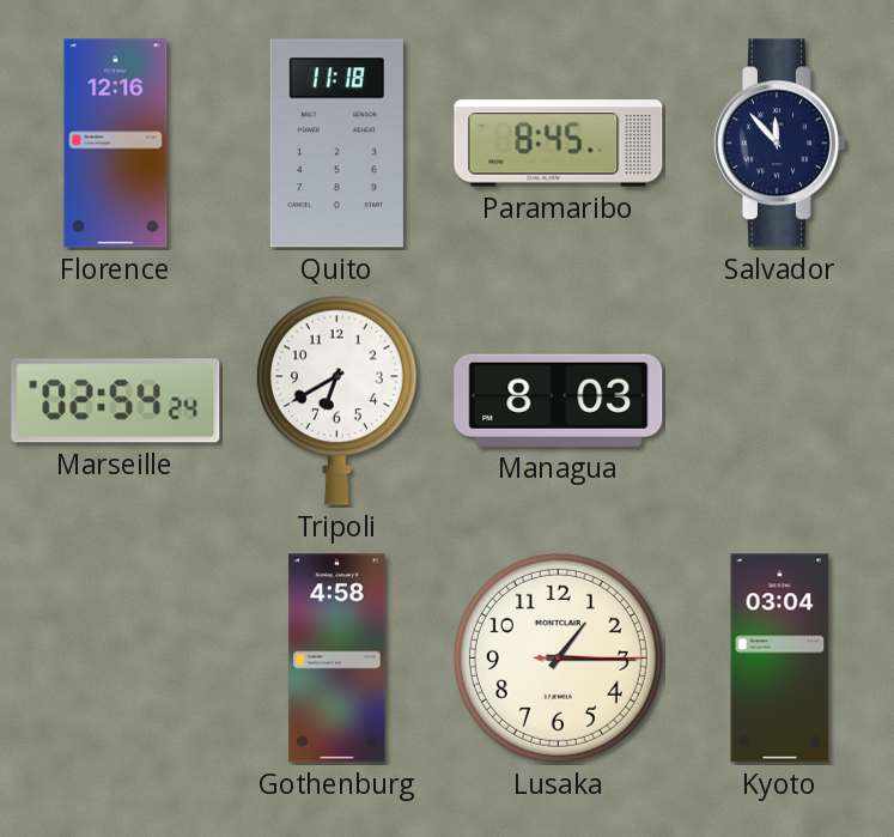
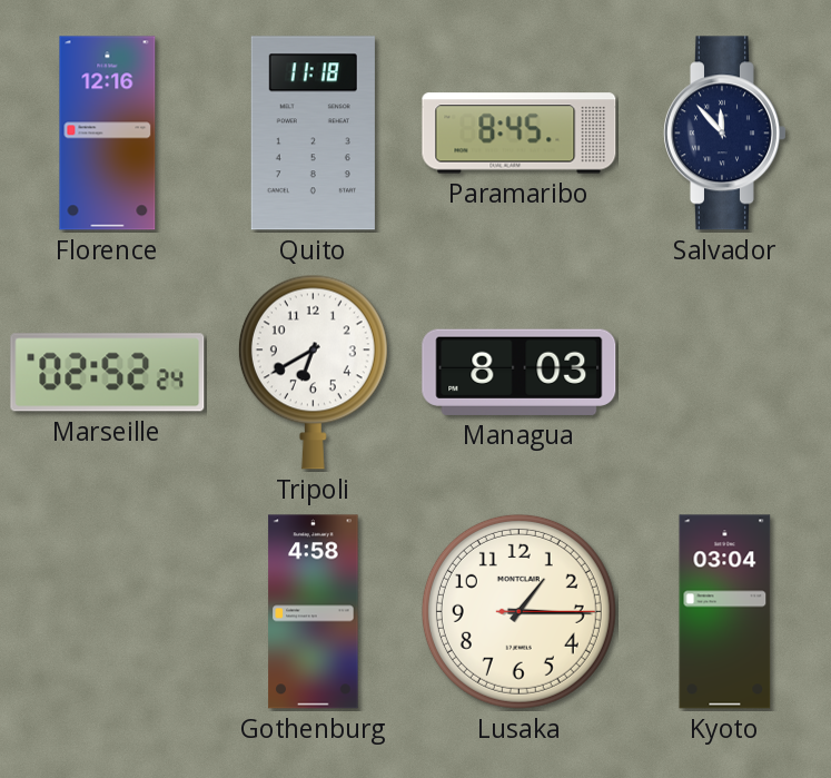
Marseille: 02:54 -> 02:52
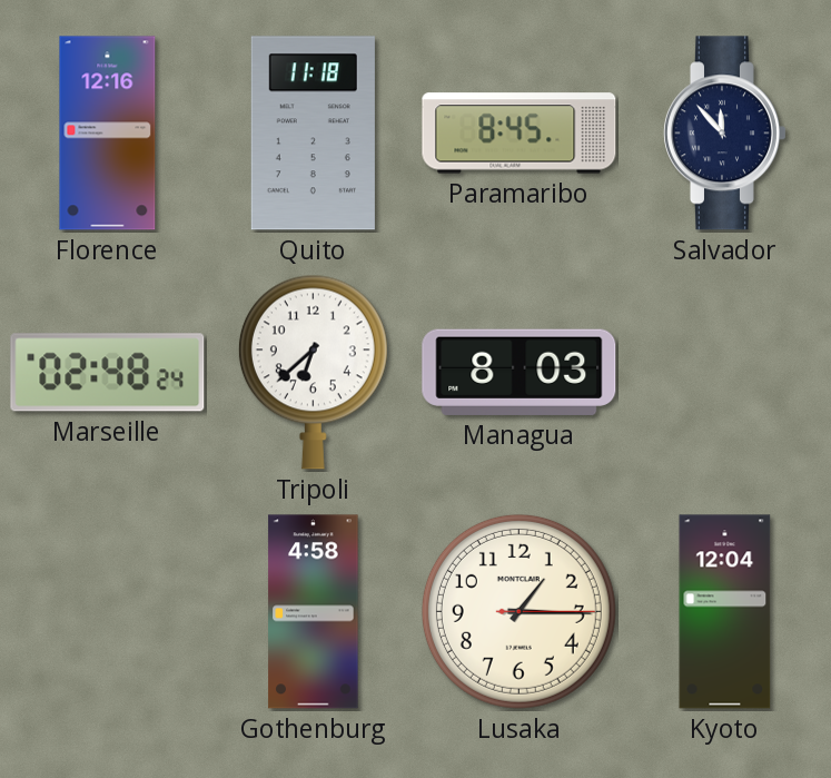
Marseille: 02:52 -> 02:48
Tripoli: 6:40 -> 6:38
Kyoto: 03:04 -> 12:04
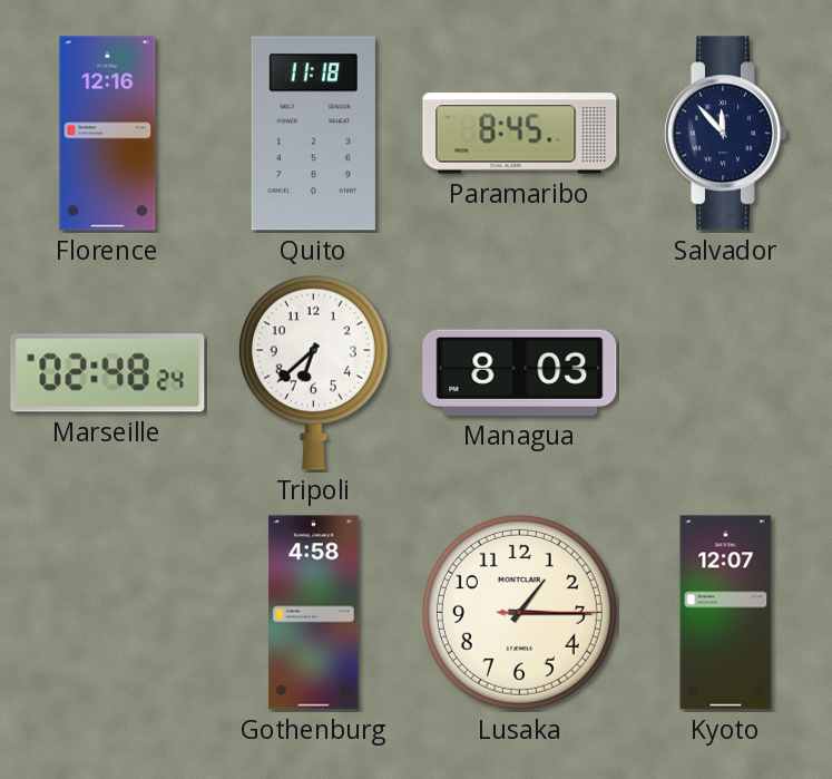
Kyoto: 12:04 -> 12:07
